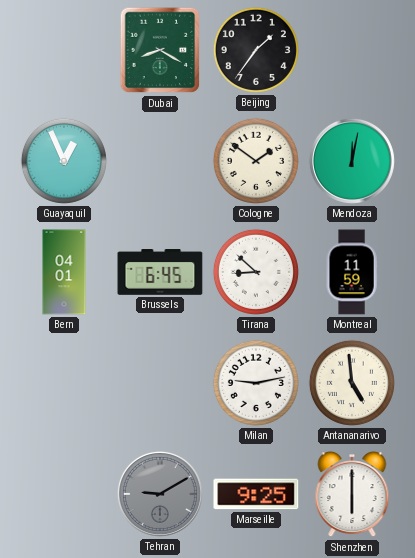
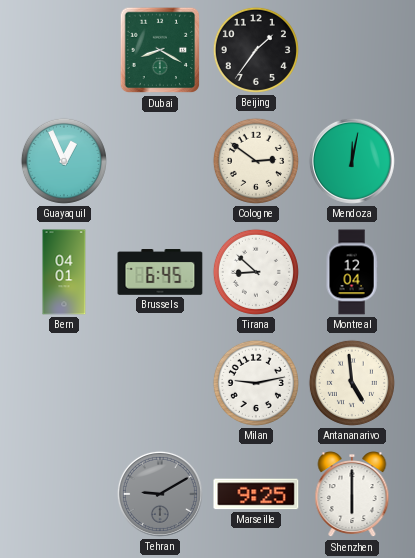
Cologne: 1:51 -> 2:51
Montreal: 11:59 -> 12:04
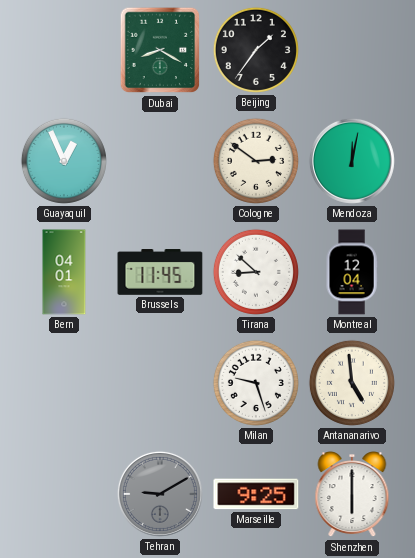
Brussels: 6:45 -> 11:45
Milan: 9:13 -> 9:27
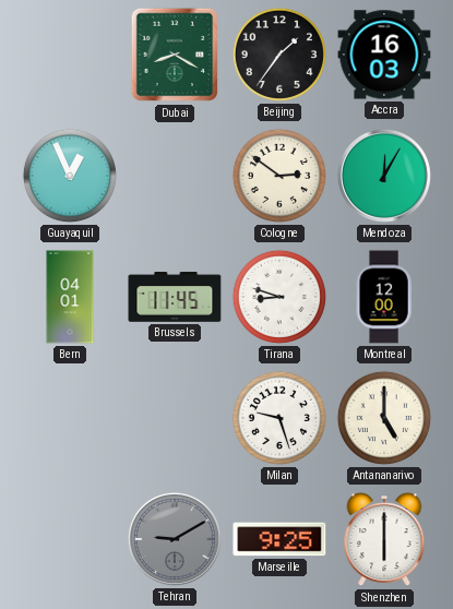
Accra: none -> 16:03
Mendoza: 12:02 -> 12:05
Tirana: 8:52 -> 8:48
Montreal: 12:04 -> 12:00
Antananarivo: 4:59 -> 5:00
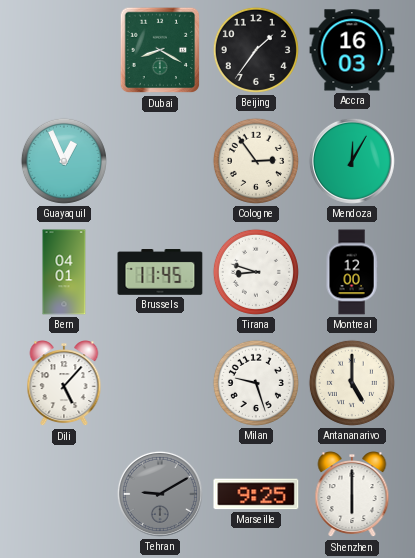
Cologne: 2:51 -> 2:54
Dili: none -> 5:07
